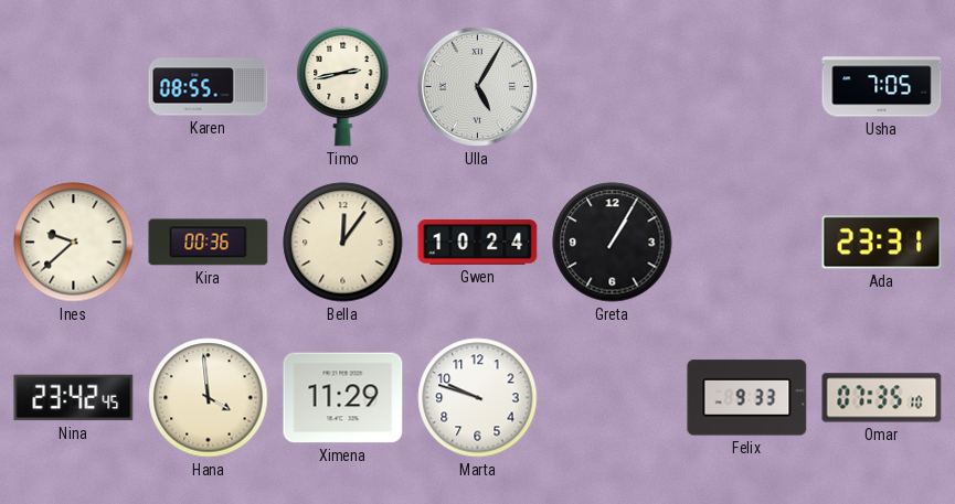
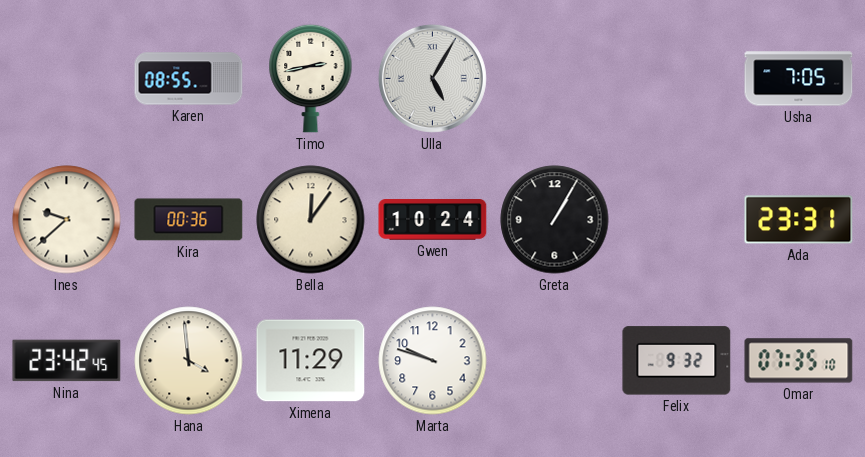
Felix: 9:33 -> 9:32
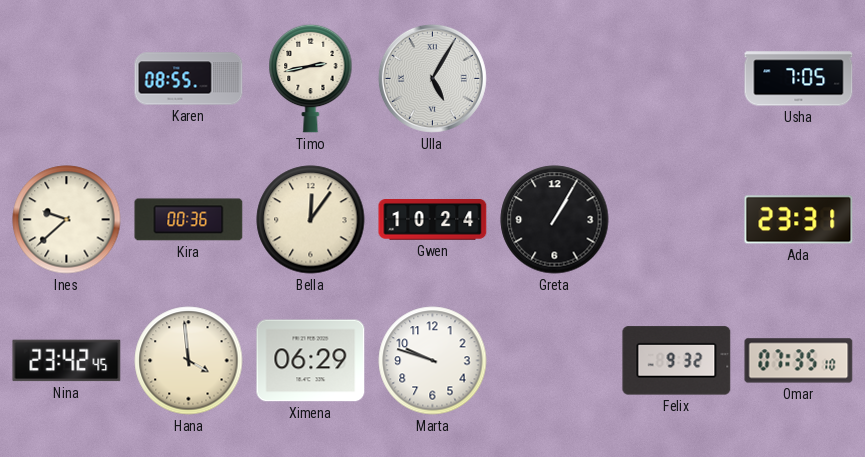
Ximena: 11:29 -> 06:29
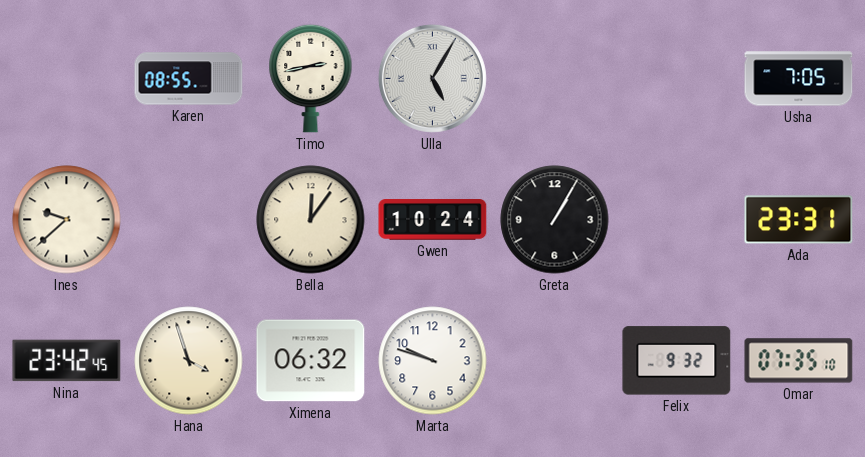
Kira: 00:36 -> none
Hana: 3:59 -> 3:57
Ximena: 06:29 -> 06:32
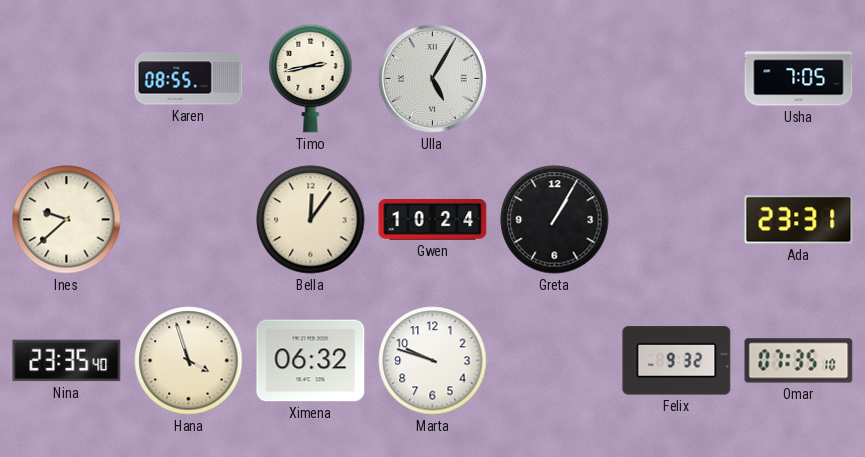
Nina: 23:42 -> 23:35
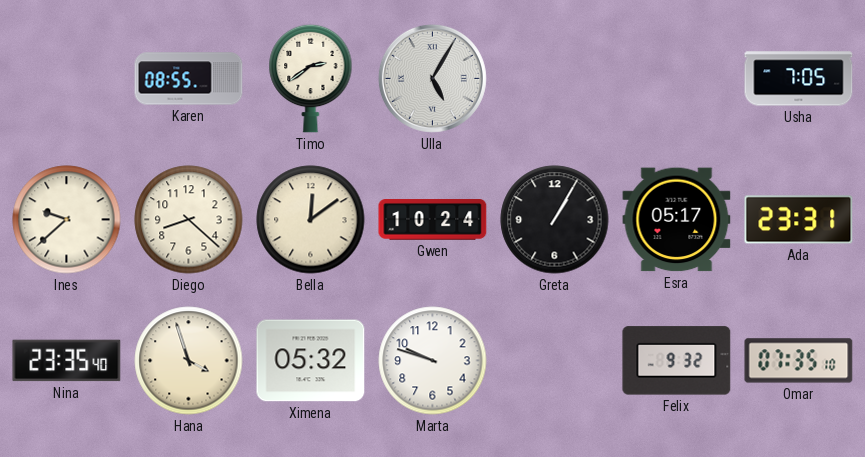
Timo: 2:43 -> 2:39
Diego: none -> 8:22
Bella: 12:06 -> 12:09
Esra: none -> 05:17
Ximena: 06:32 -> 05:32
